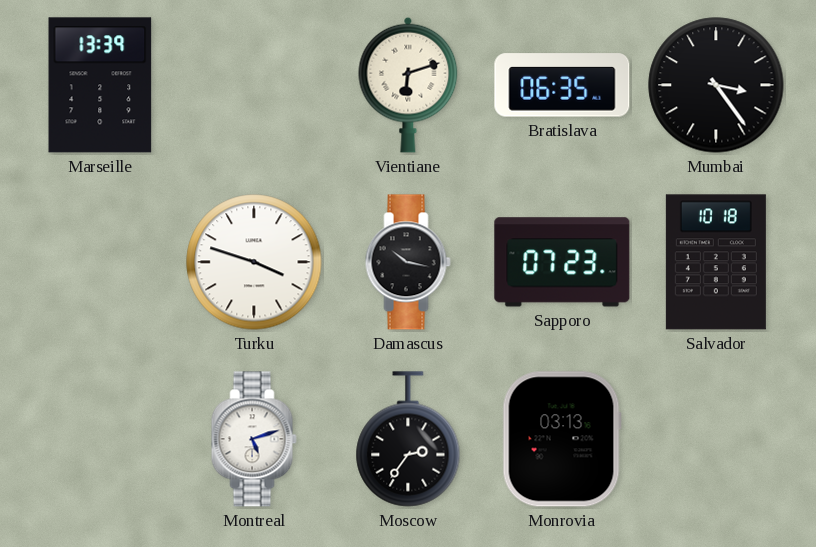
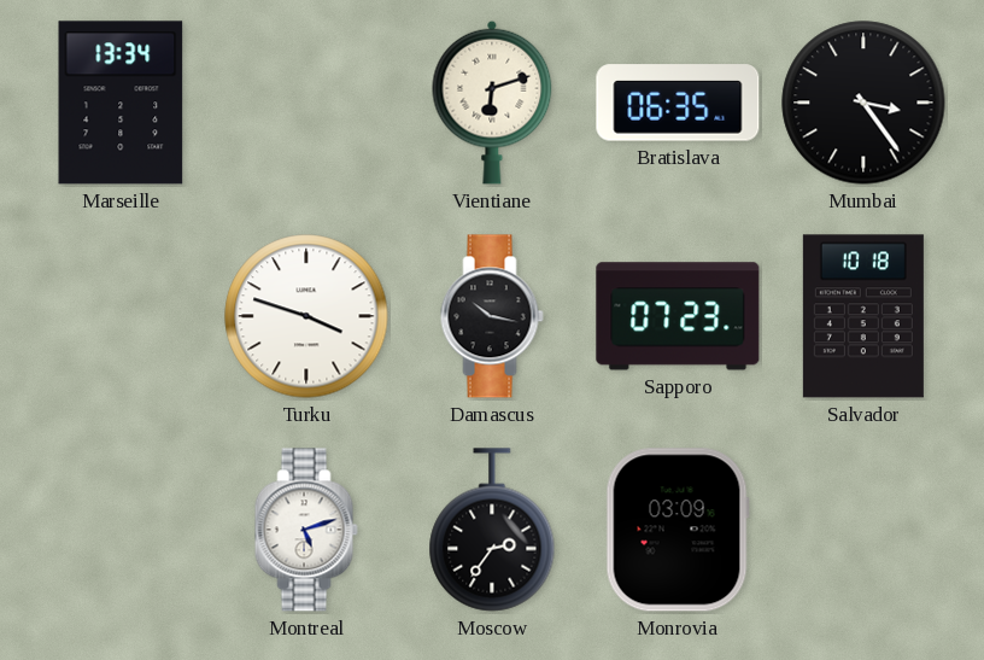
Marseille: 13:39 -> 13:34
Monrovia: 03:13 -> 03:09
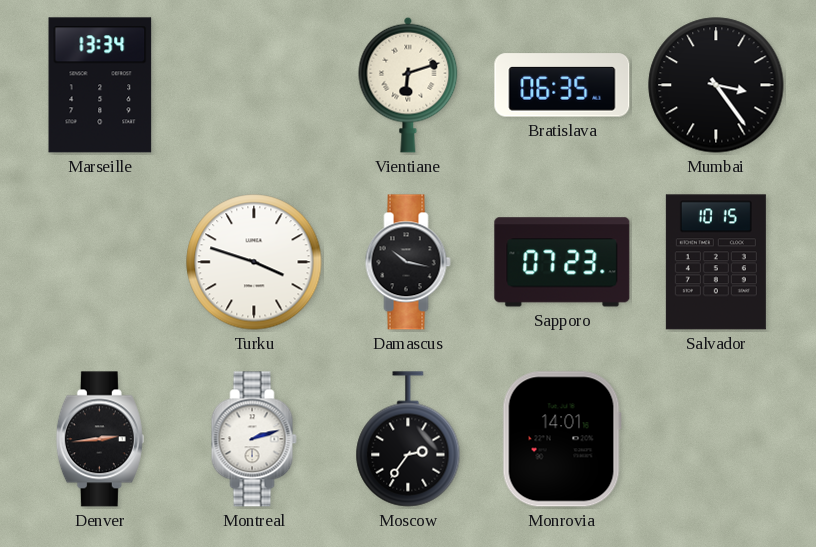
Salvador: 10:18 -> 10:15
Denver: none -> 2:44
Montreal: 5:12 -> 2:12
Monrovia: 03:09 -> 14:01
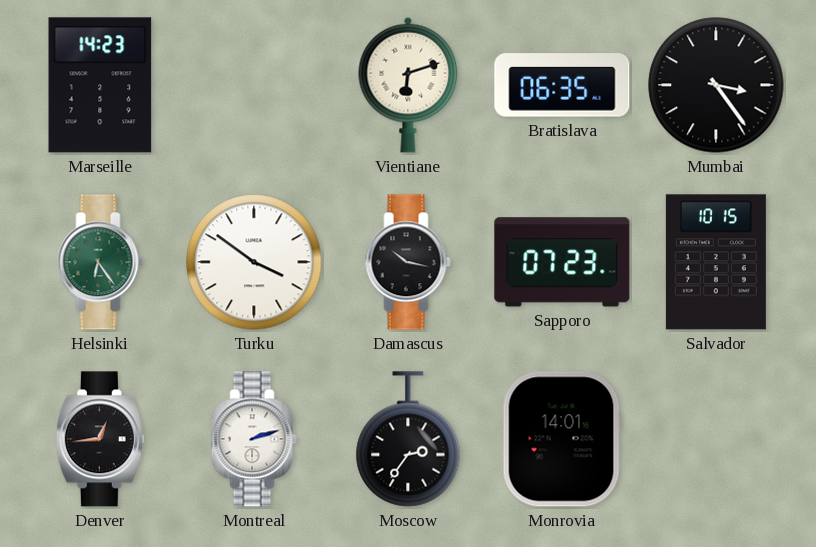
Marseille: 13:34 -> 14:23
Helsinki: none -> 6:24
Turku: 3:48 -> 3:51
Denver: 2:44 -> 12:44
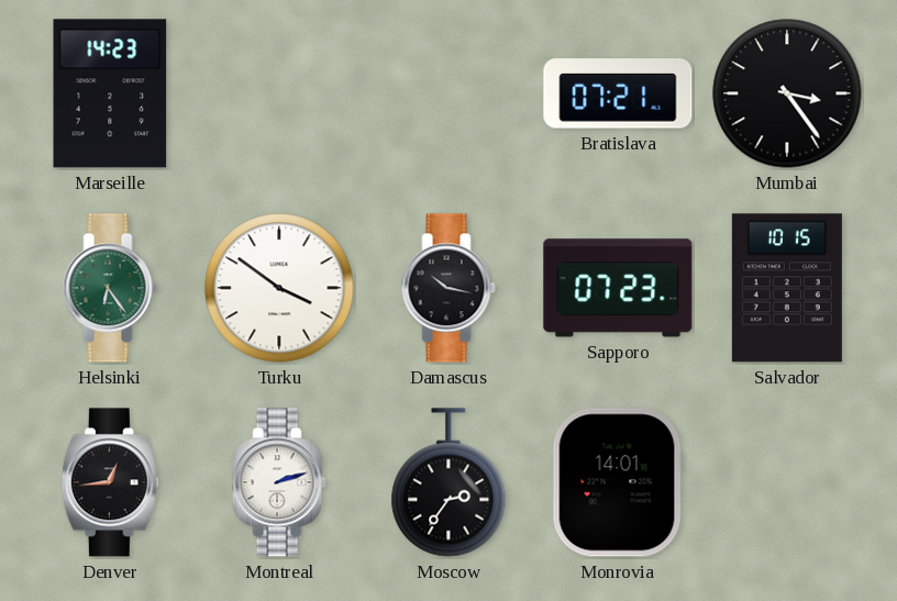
Vientiane: 6:12 -> none
Bratislava: 06:35 -> 07:21
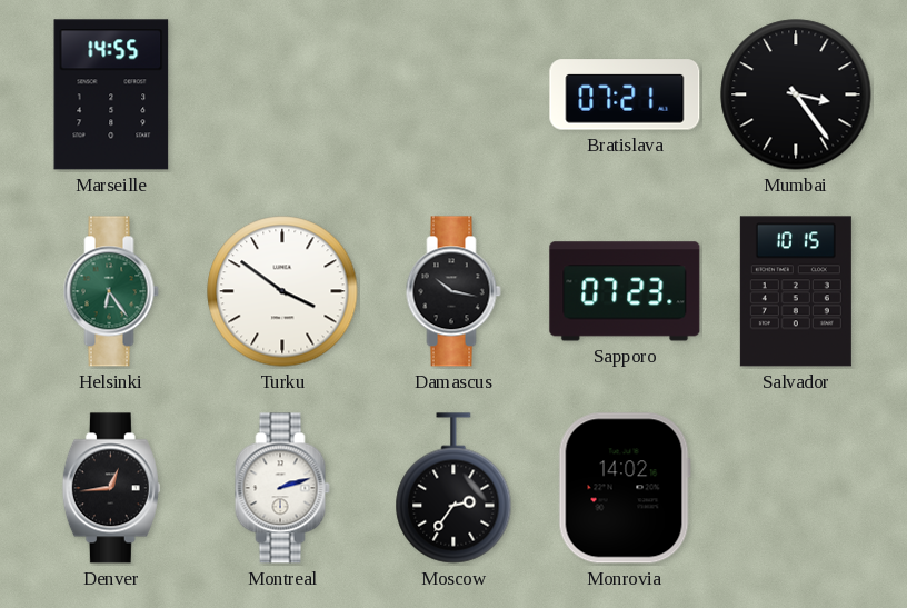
Marseille: 14:23 -> 14:55
Monrovia: 14:01 -> 14:02
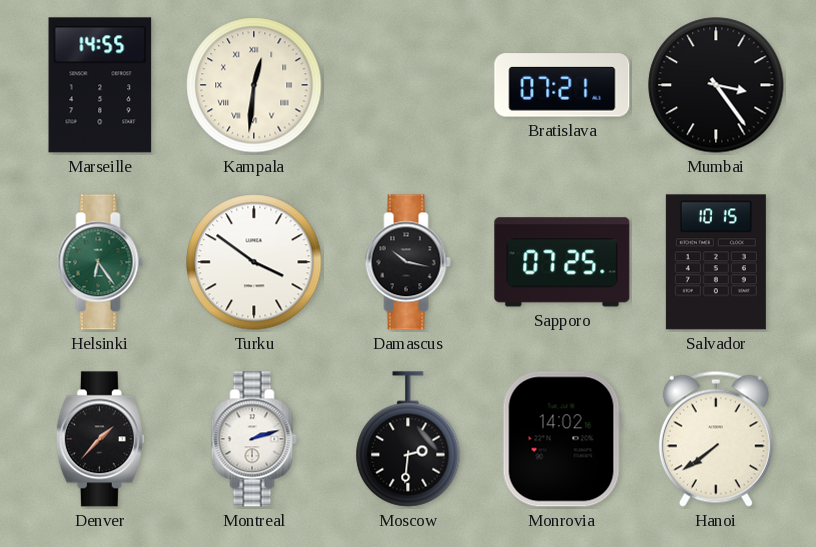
Kampala: none -> 12:31
Sapporo: 07:23 -> 07:25
Denver: 12:44 -> 1:37
Moscow: 2:36 -> 2:31
Hanoi: none -> 7:39
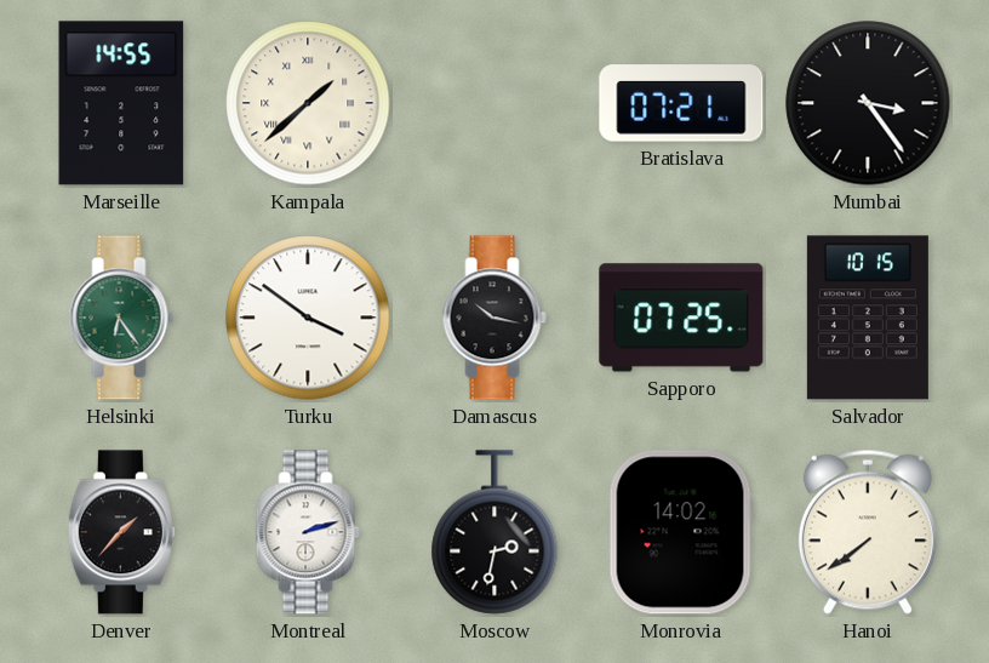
Kampala: 12:31 -> 1:38
Moscow: 2:31 -> 2:32
